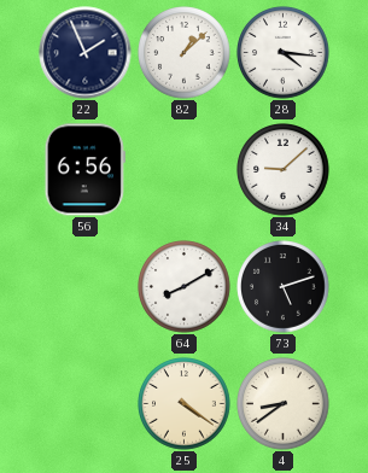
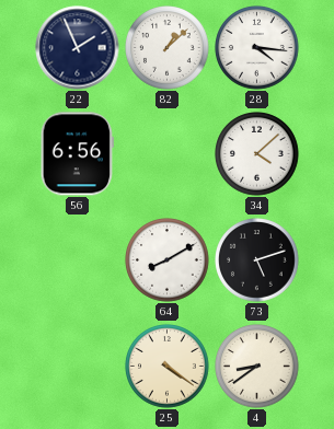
34: 9:08 -> 4:08
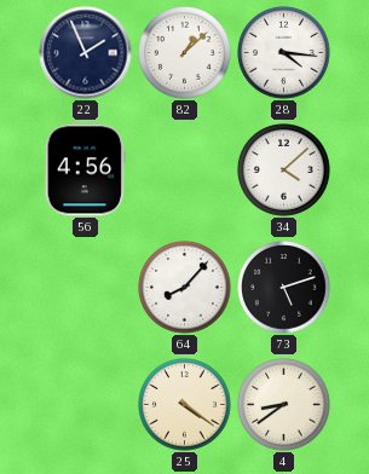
56: 6:56 -> 4:56
64: 8:10 -> 8:07
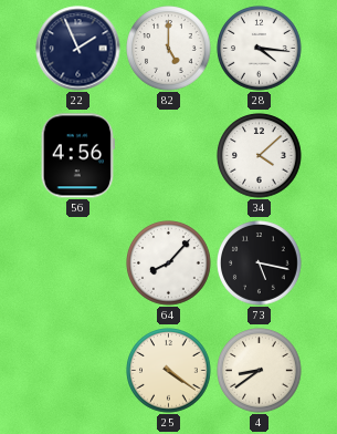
82: 1:08 -> 5:00
73: 5:12 -> 5:17
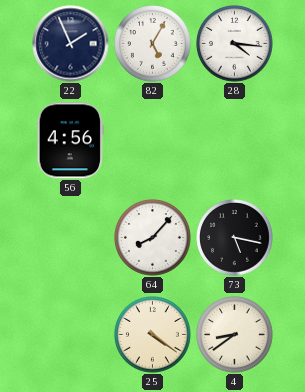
82: 5:00 -> 5:05
34: 4:08 -> none
